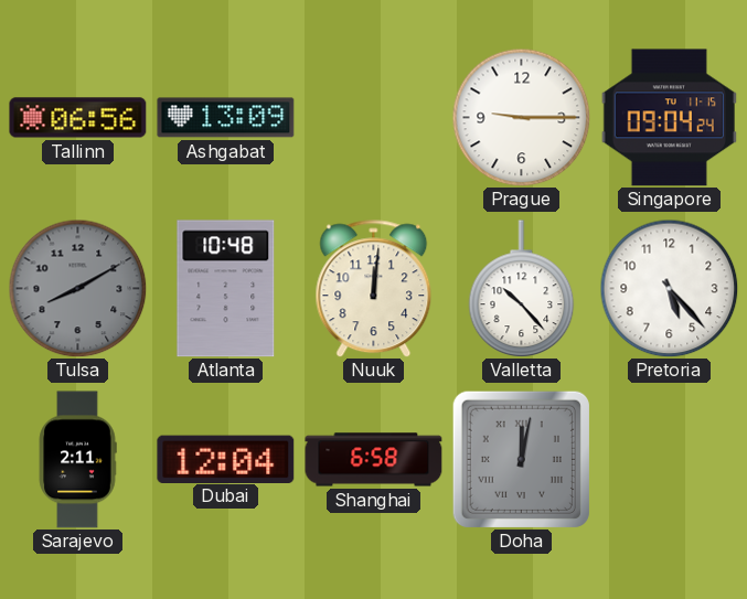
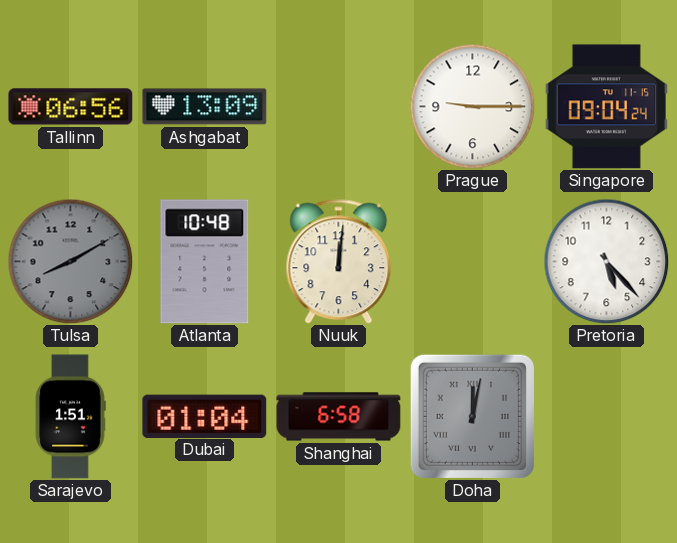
Valletta: 10:23 -> none
Sarajevo: 2:11 -> 1:51
Dubai: 12:04 -> 01:04
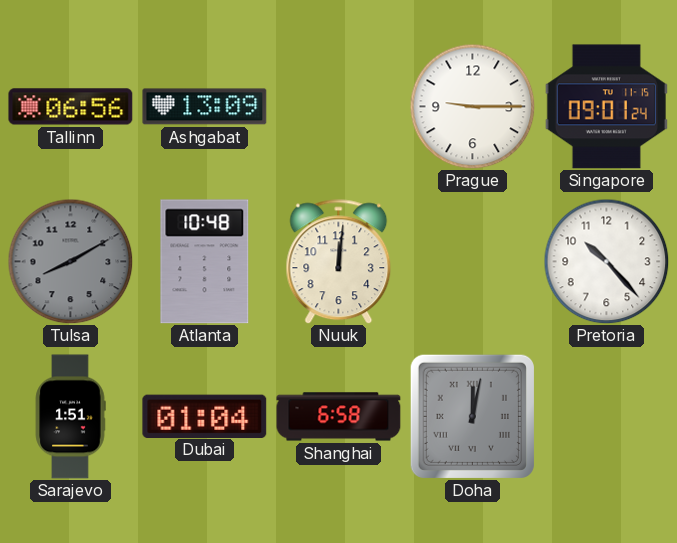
Singapore: 09:04 -> 09:01
Pretoria: 5:23 -> 10:23
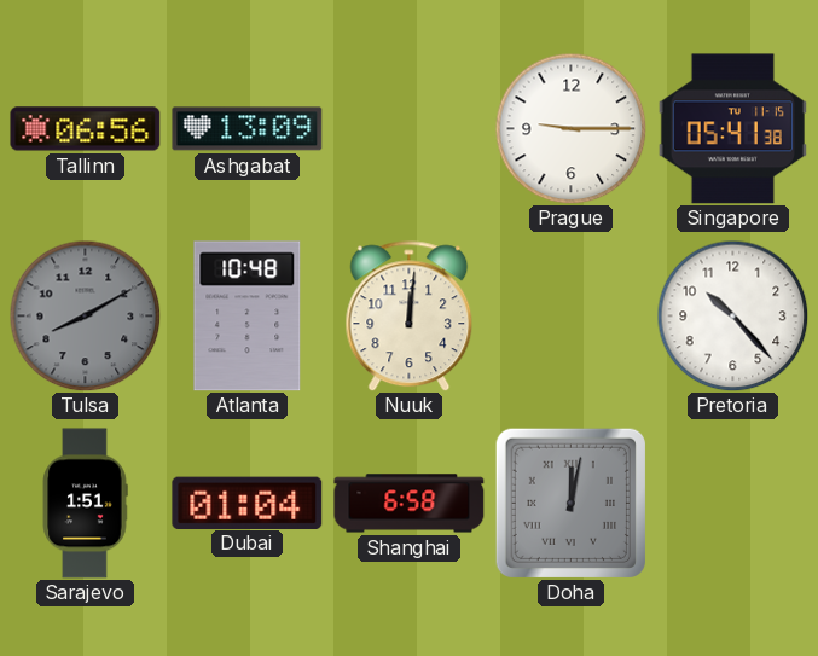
Singapore: 09:01 -> 05:41
